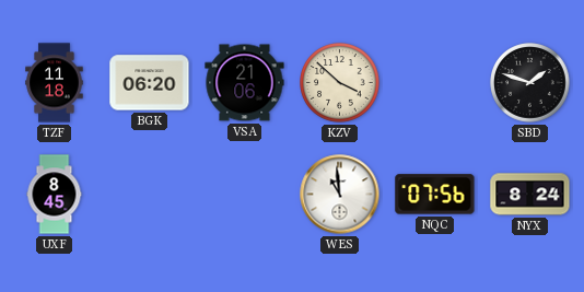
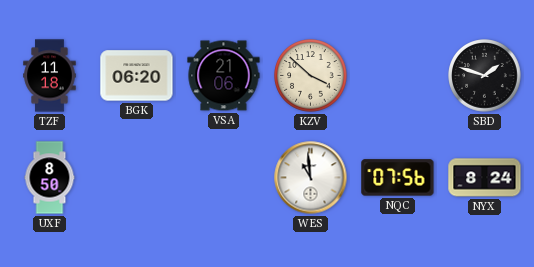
UXF: 8:45 -> 8:50
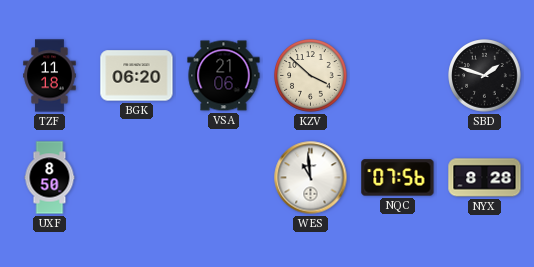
NYX: 8:24 -> 8:28
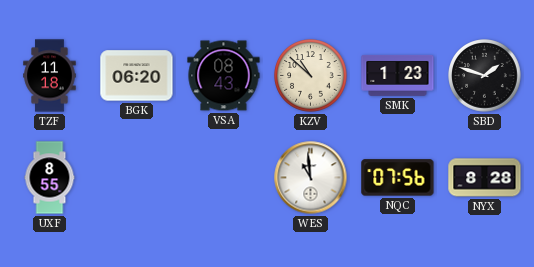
VSA: 21:06 -> 08:43
KZV: 3:52 -> 10:52
SMK: none -> 1:23
UXF: 8:50 -> 8:55
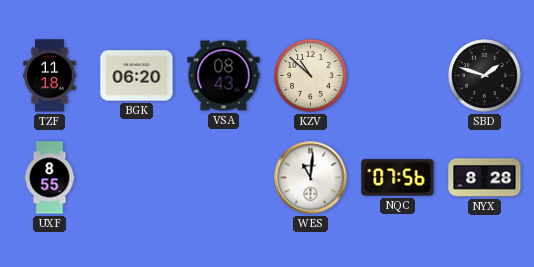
SMK: 1:23 -> none
WES: 10:59 -> 11:01
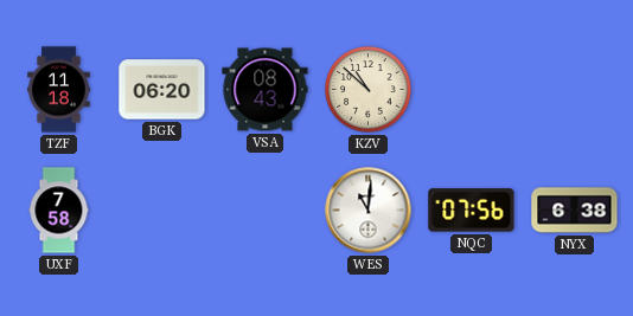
SBD: 1:48 -> none
UXF: 8:55 -> 7:58
NYX: 8:28 -> 6:38
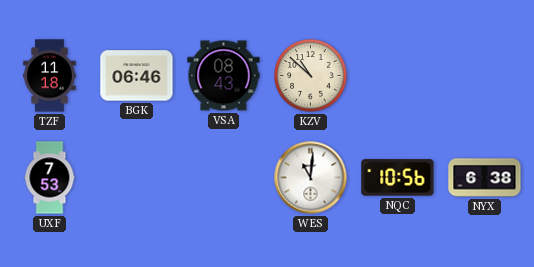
BGK: 06:20 -> 06:46
UXF: 7:58 -> 7:53
NQC: 07:56 -> 10:56
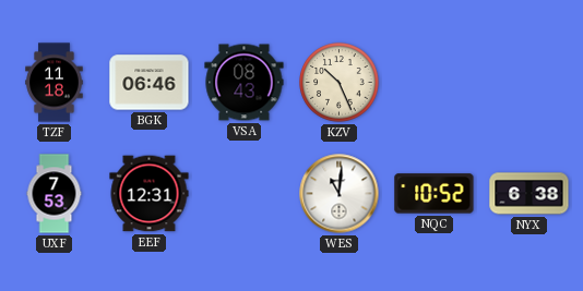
KZV: 10:52 -> 10:26
EEF: none -> 12:31
NQC: 10:56 -> 10:52
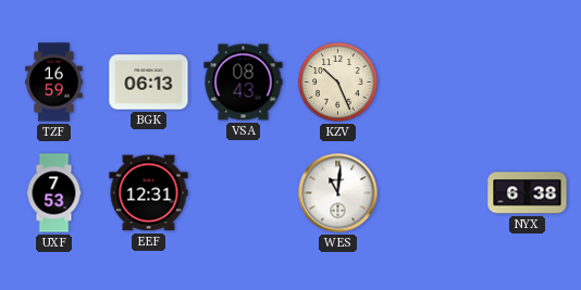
TZF: 11:18 -> 16:59
BGK: 06:46 -> 06:13
NQC: 10:52 -> none
